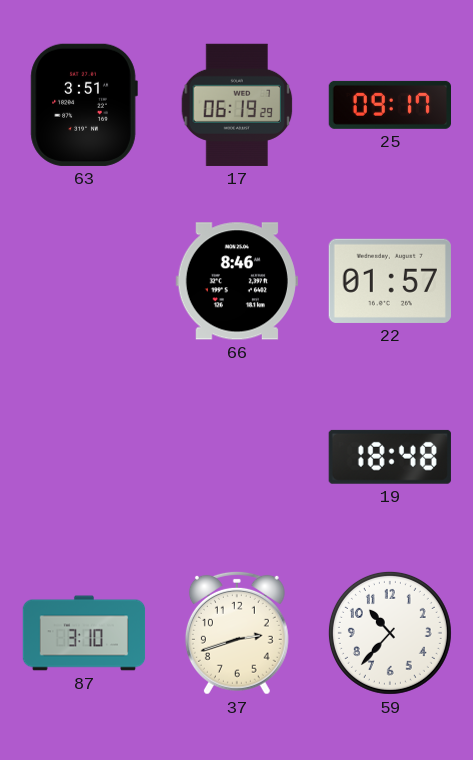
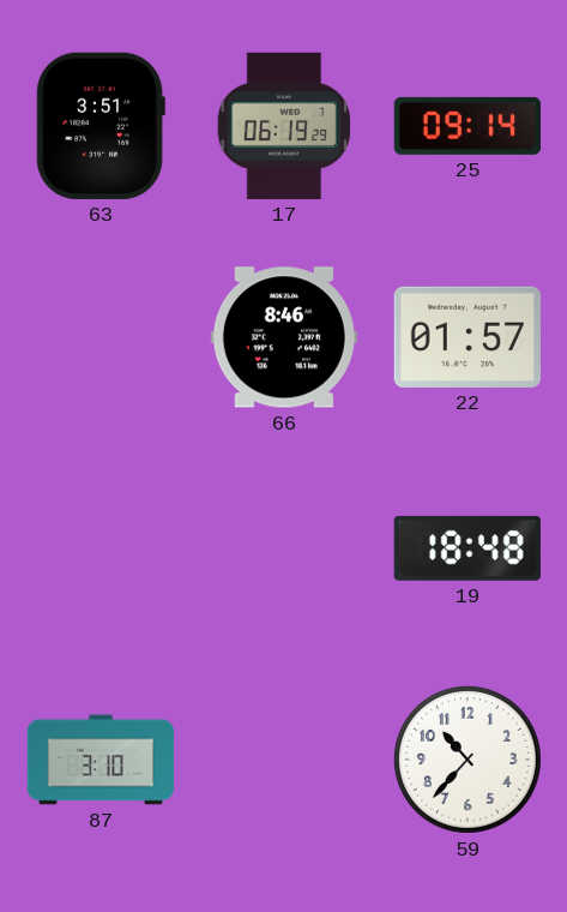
25: 09:17 -> 09:14
37: 2:42 -> none
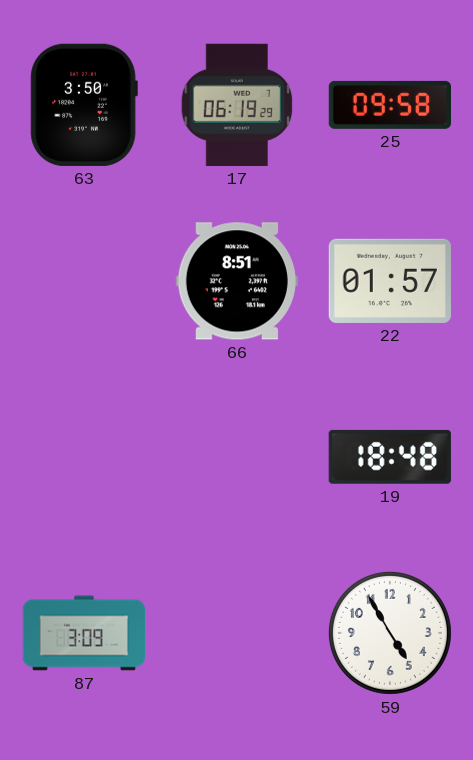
63: 3:51 -> 3:50
25: 09:14 -> 09:58
66: 8:46 -> 8:51
87: 3:10 -> 3:09
59: 10:37 -> 4:55
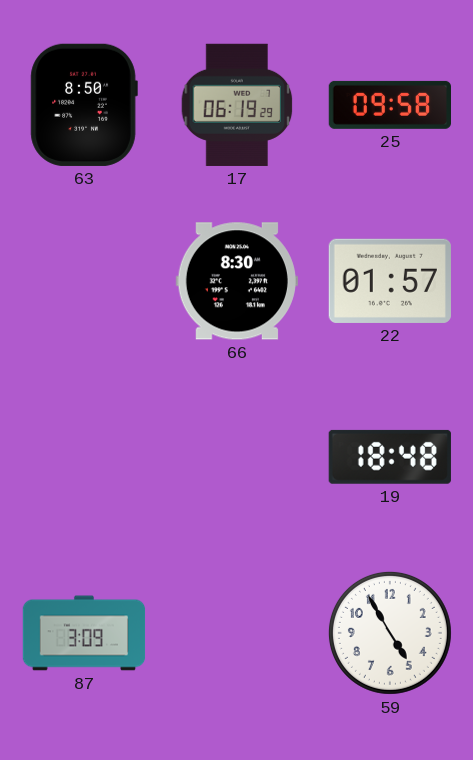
63: 3:50 -> 8:50
66: 8:51 -> 8:30
